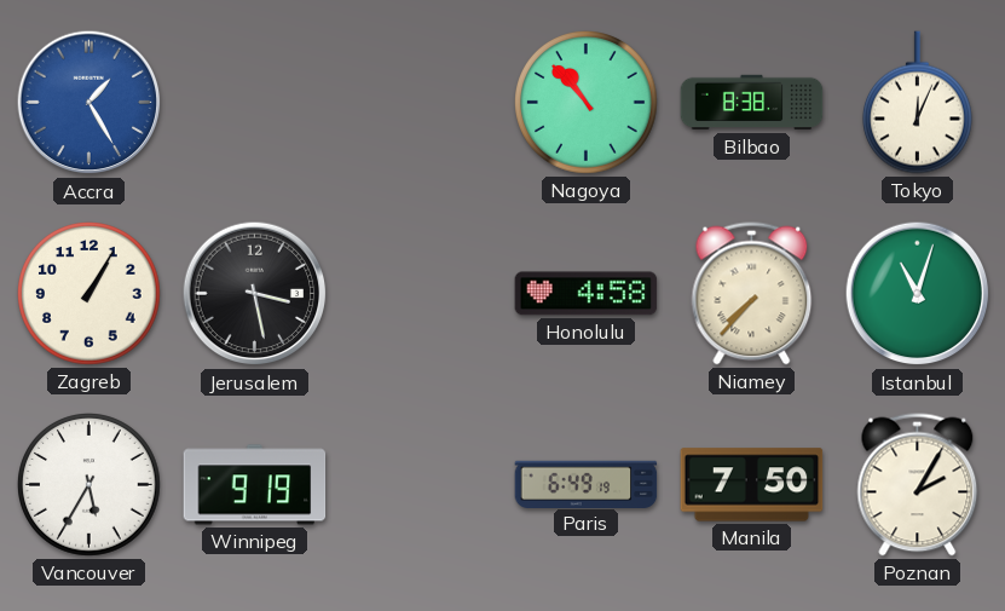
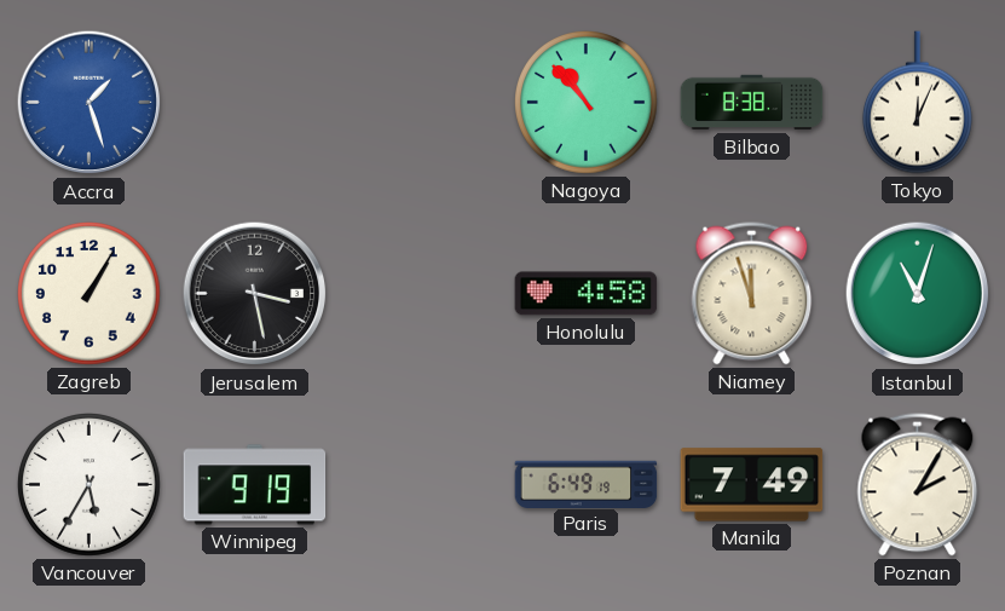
Accra: 1:25 -> 1:27
Niamey: 7:37 -> 11:57
Manila: 7:50 -> 7:49
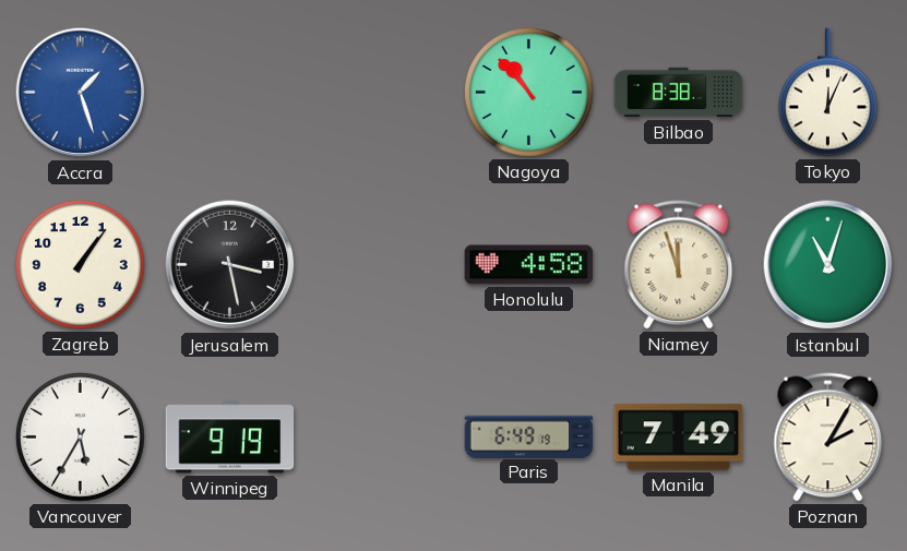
Zagreb: 1:05 -> 1:06
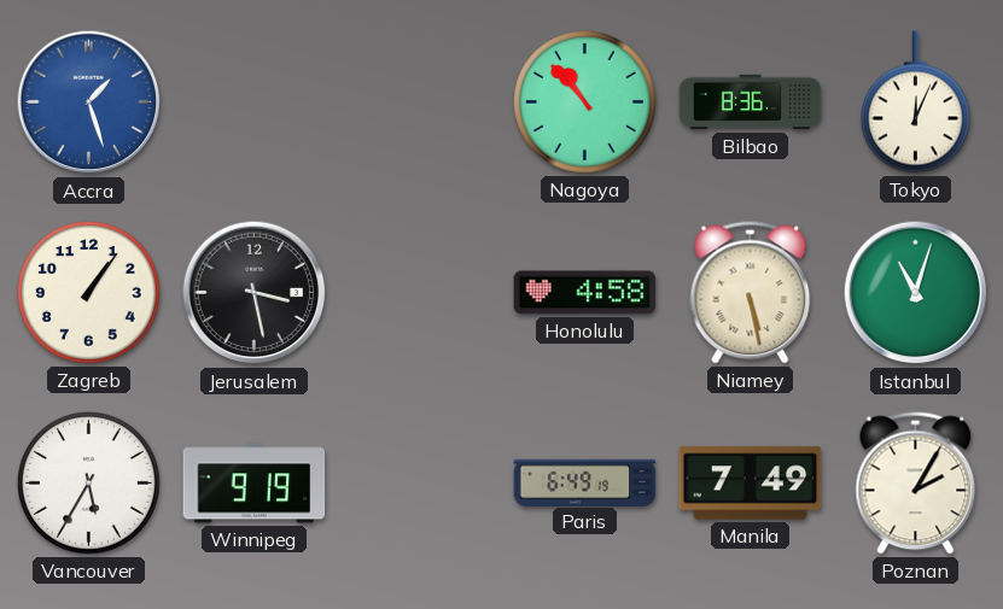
Bilbao: 8:38 -> 8:36
Niamey: 11:57 -> 5:28
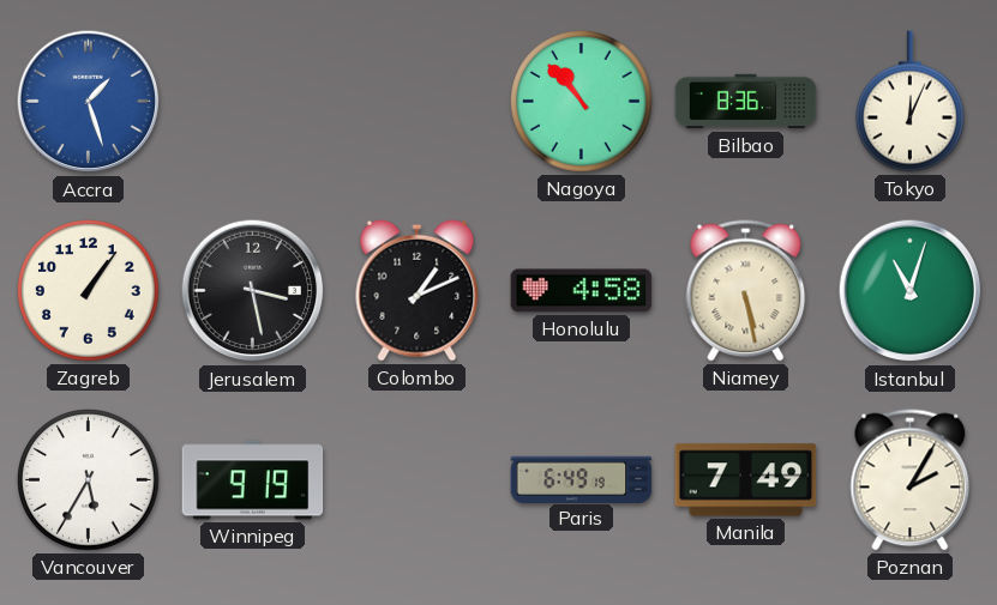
Colombo: none -> 1:11
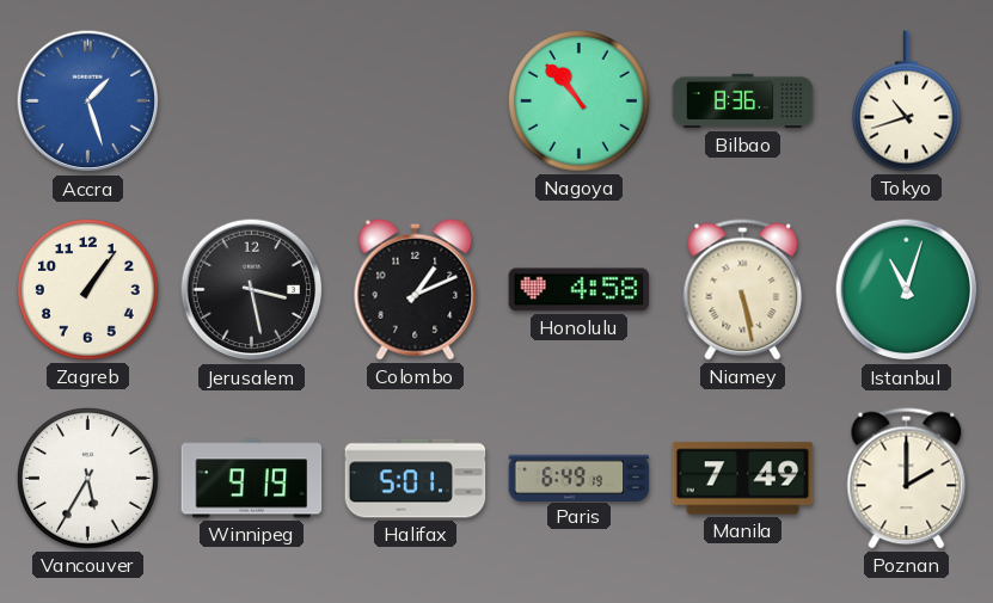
Tokyo: 12:04 -> 10:42
Halifax: none -> 5:01
Poznan: 2:05 -> 2:00
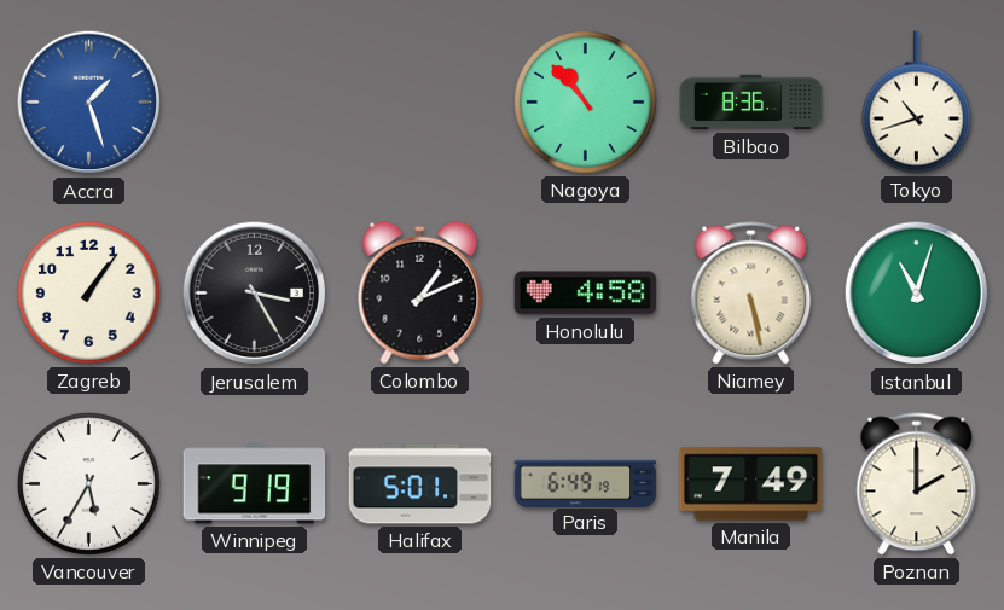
Jerusalem: 3:28 -> 3:25
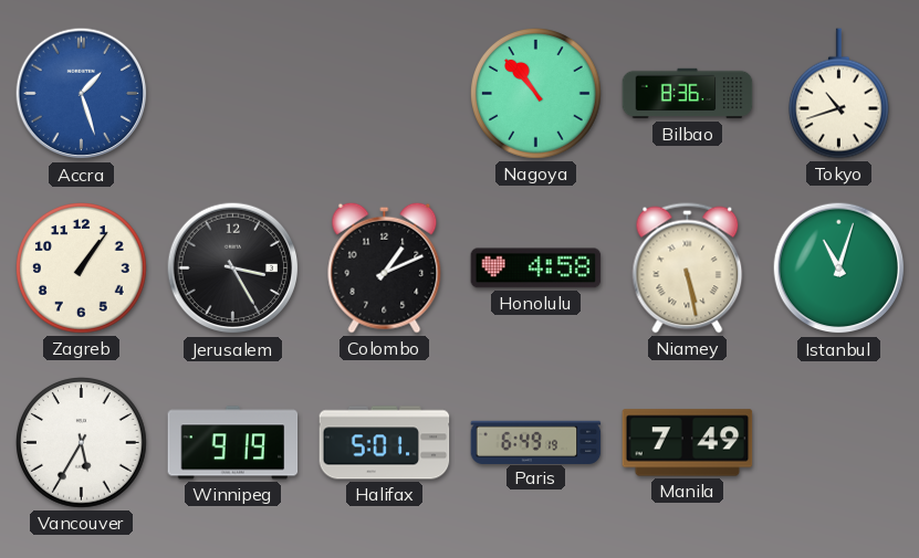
Poznan: 2:00 -> none
